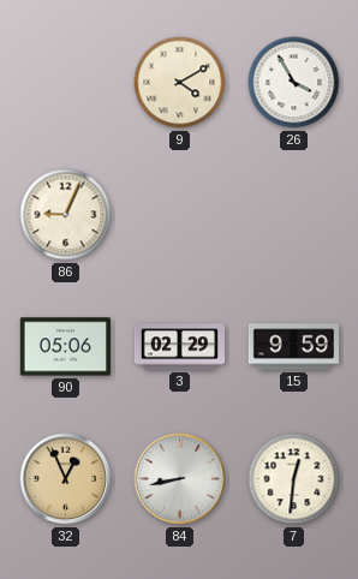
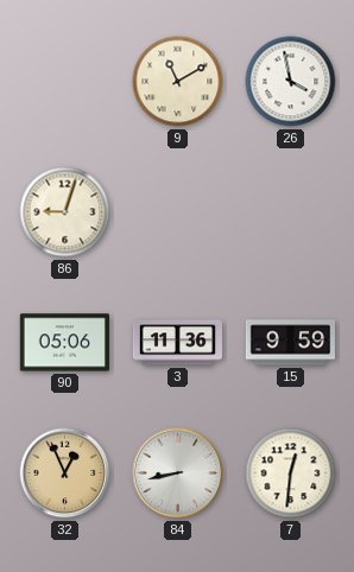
9: 4:10 -> 11:10
26: 3:55 -> 3:58
86: 9:04 -> 9:03
3: 02:29 -> 11:36
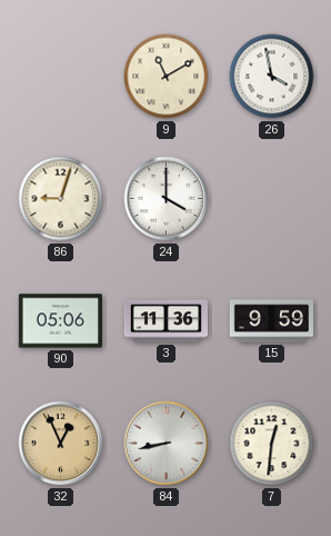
24: none -> 4:00
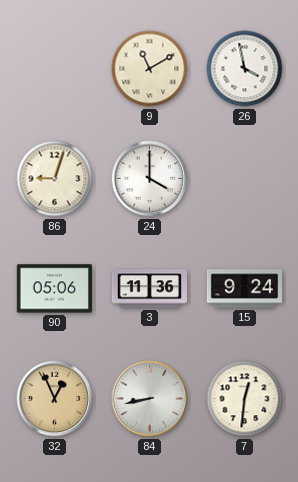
15: 9:59 -> 9:24
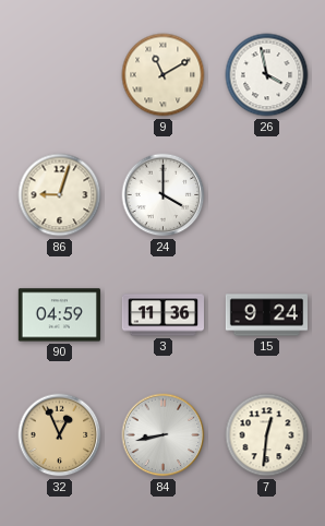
90: 05:06 -> 04:59
